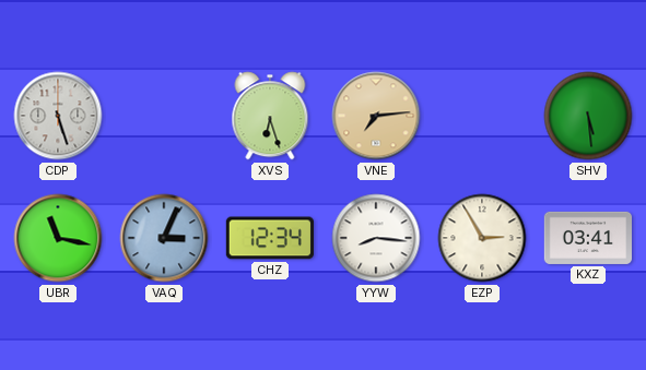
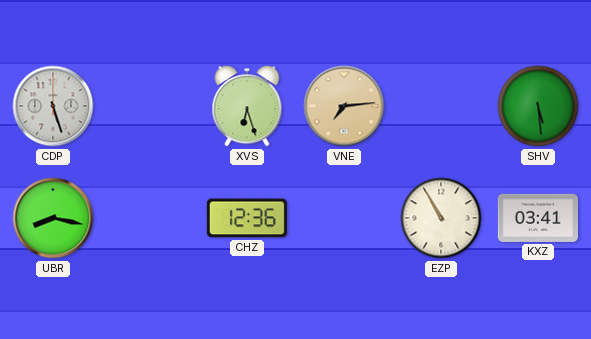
UBR: 11:17 -> 8:17
VAQ: 3:04 -> none
CHZ: 12:34 -> 12:36
YYW: 8:16 -> none
EZP: 2:55 -> 10:55
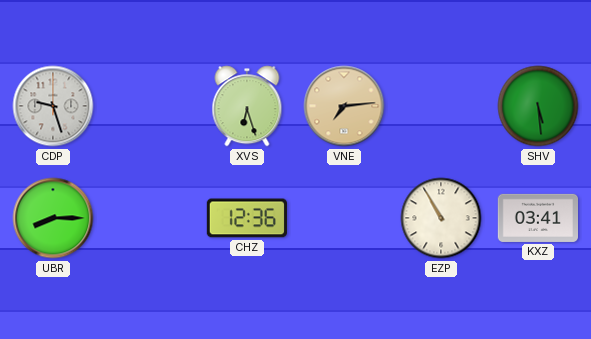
CDP: 5:27 -> 9:27
UBR: 8:17 -> 8:15
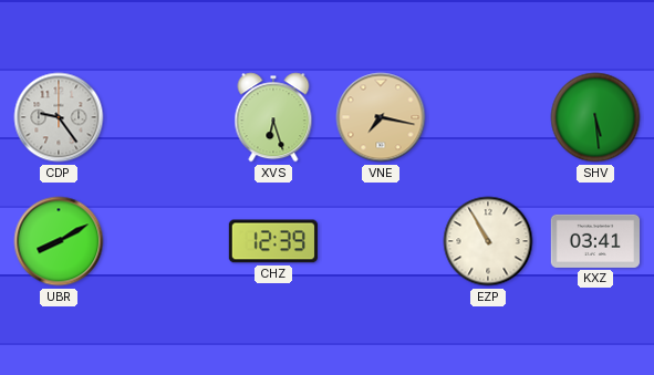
CDP: 9:27 -> 9:24
VNE: 7:14 -> 7:17
UBR: 8:15 -> 8:10
CHZ: 12:36 -> 12:39
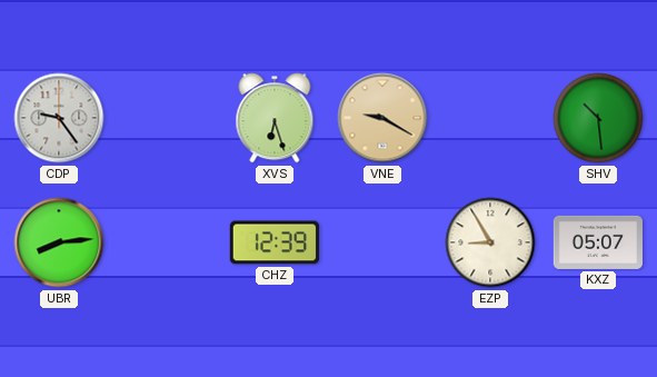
VNE: 7:17 -> 9:20
SHV: 5:29 -> 10:29
UBR: 8:10 -> 8:14
EZP: 10:55 -> 8:55
KXZ: 03:41 -> 05:07
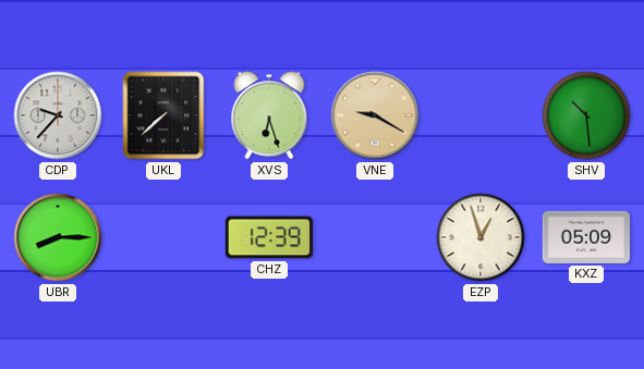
CDP: 9:24 -> 9:37
UKL: none -> 7:38
UBR: 8:14 -> 8:15
EZP: 8:55 -> 12:57
KXZ: 05:07 -> 05:09
